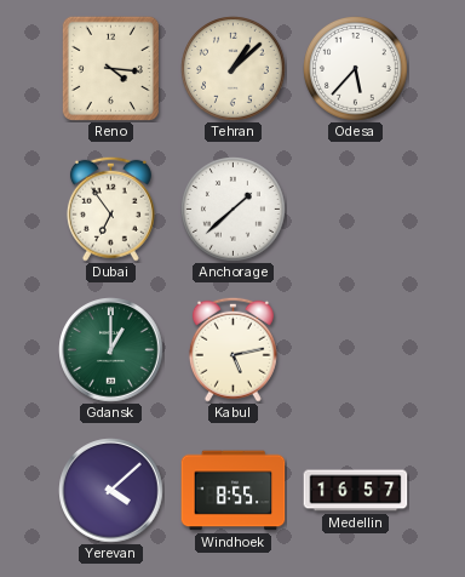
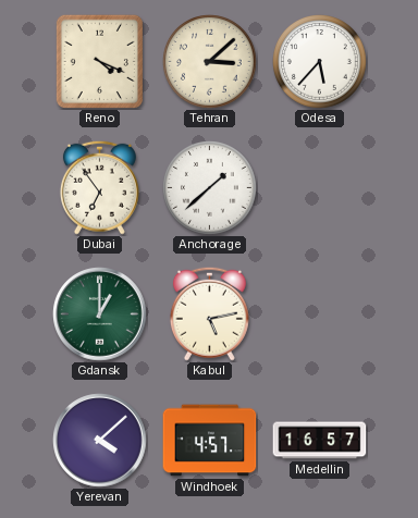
Reno: 4:16 -> 4:19
Tehran: 1:08 -> 3:08
Windhoek: 8:55 -> 4:57
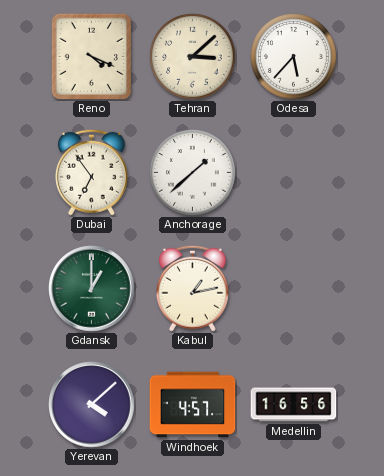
Kabul: 5:13 -> 1:13
Medellin: 16:57 -> 16:56
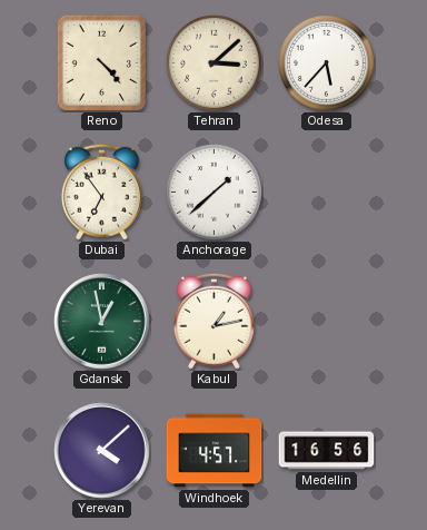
Reno: 4:19 -> 4:23
Gdansk: 1:00 -> 12:58
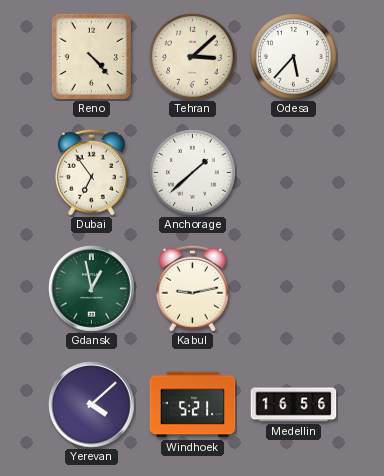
Kabul: 1:13 -> 9:13
Windhoek: 4:57 -> 5:21
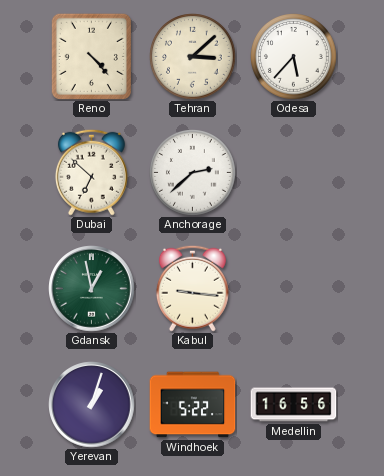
Dubai: 6:54 -> 6:52
Anchorage: 1:38 -> 2:38
Kabul: 9:13 -> 9:16
Yerevan: 4:08 -> 1:03
Windhoek: 5:21 -> 5:22
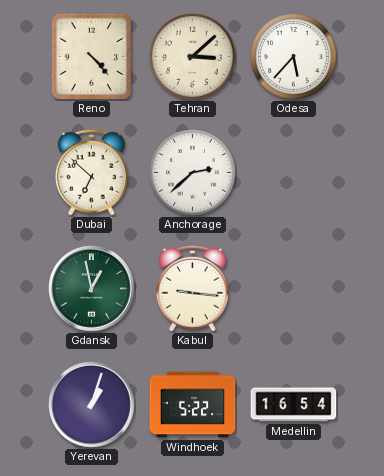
Medellin: 16:56 -> 16:54
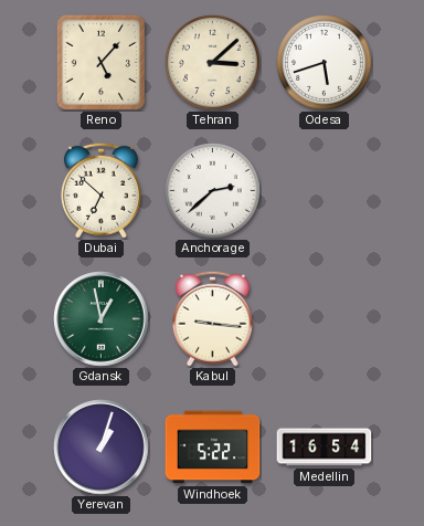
Reno: 4:23 -> 5:07
Odesa: 5:37 -> 5:42
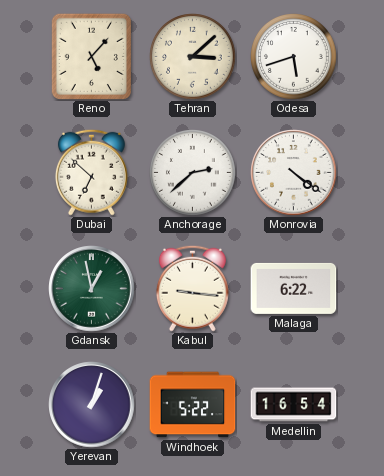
Monrovia: none -> 4:21
Malaga: none -> 6:22
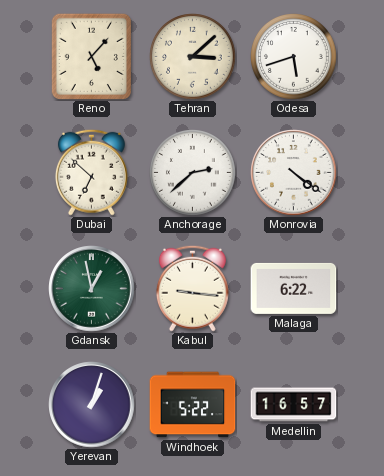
Medellin: 16:54 -> 16:57
